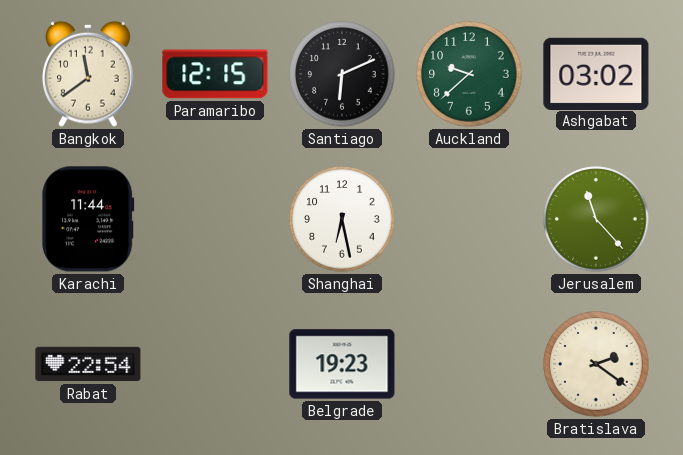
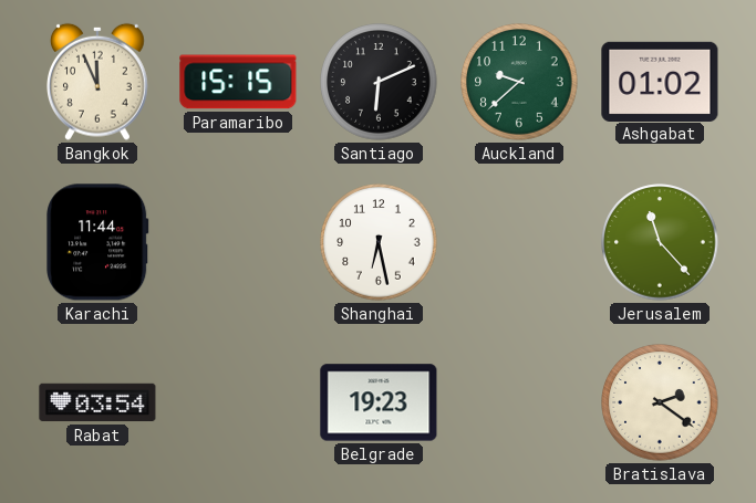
Bangkok: 11:39 -> 11:56
Paramaribo: 12:15 -> 15:15
Ashgabat: 03:02 -> 01:02
Rabat: 22:54 -> 03:54
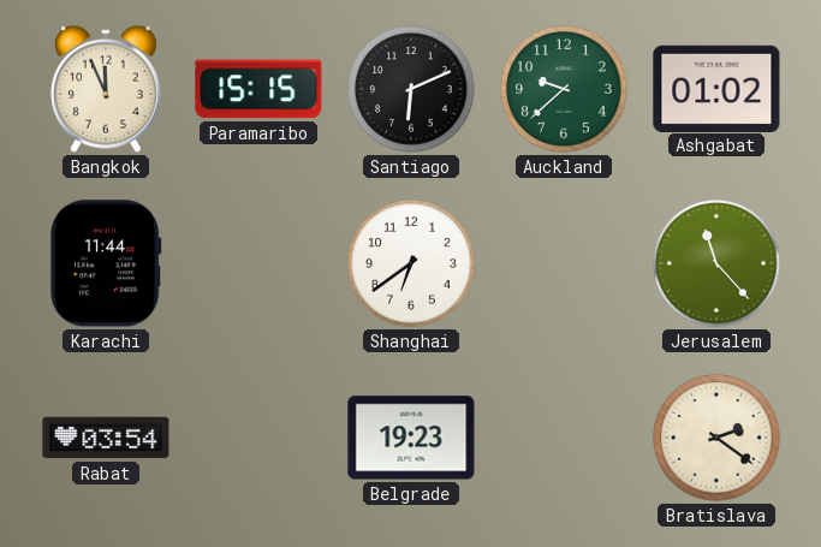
Shanghai: 6:28 -> 6:39
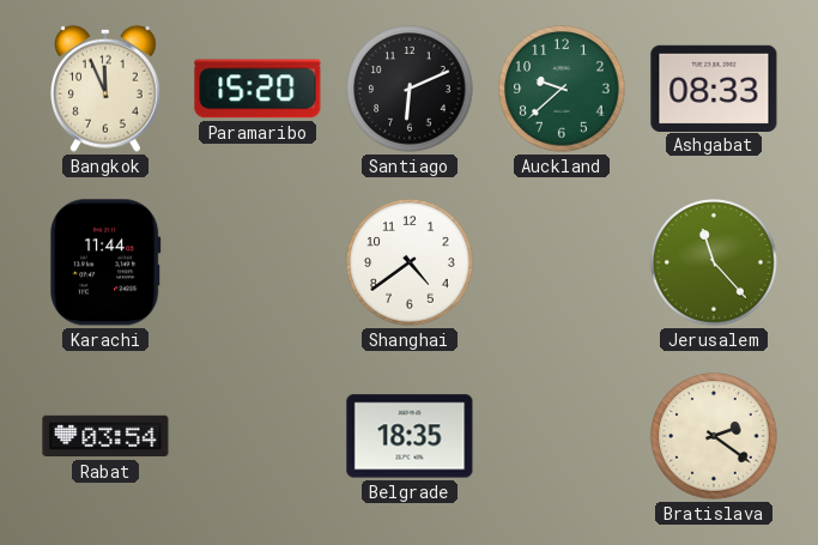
Paramaribo: 15:15 -> 15:20
Ashgabat: 01:02 -> 08:33
Shanghai: 6:39 -> 4:39
Belgrade: 19:23 -> 18:35
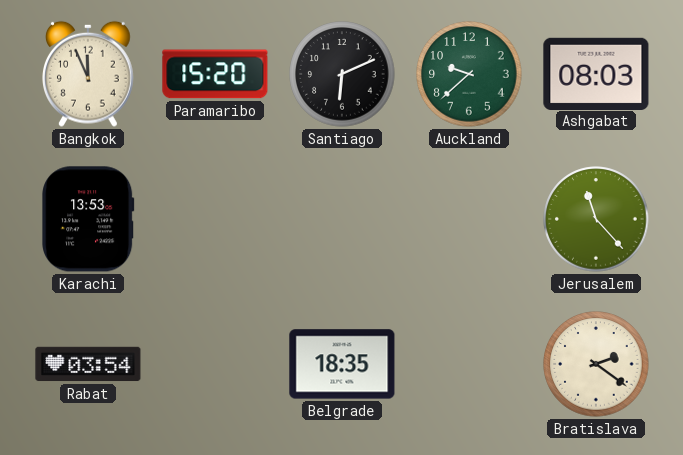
Ashgabat: 08:33 -> 08:03
Karachi: 11:44 -> 13:53
Shanghai: 4:39 -> none
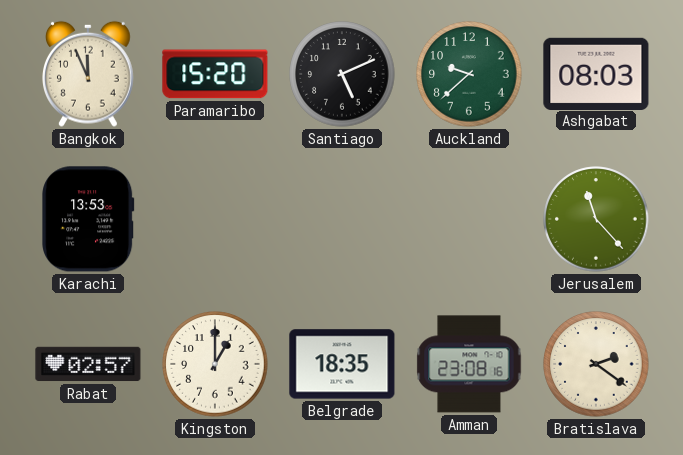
Santiago: 6:11 -> 5:11
Rabat: 03:54 -> 02:57
Kingston: none -> 1:00
Amman: none -> 23:08
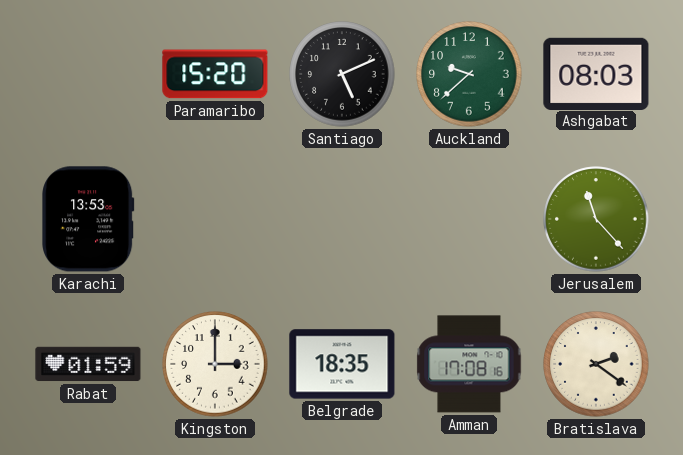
Bangkok: 11:56 -> none
Rabat: 02:57 -> 01:59
Kingston: 1:00 -> 3:00
Amman: 23:08 -> 17:08
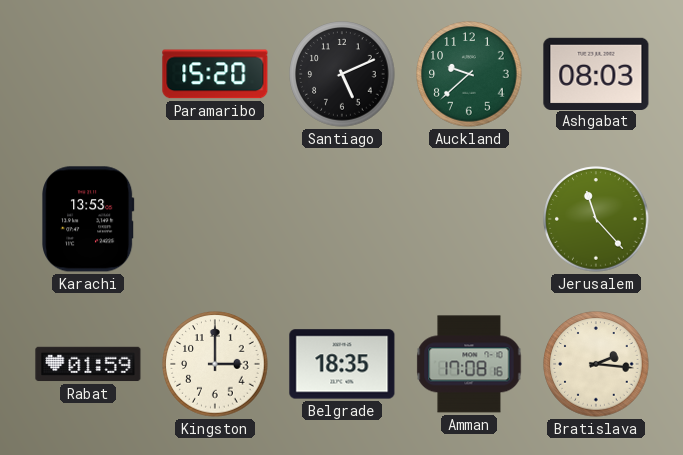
Bratislava: 2:21 -> 2:16
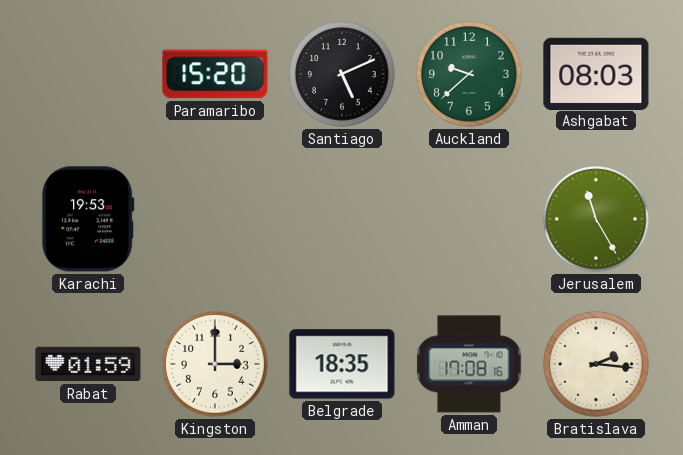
Karachi: 13:53 -> 19:53
Jerusalem: 11:23 -> 11:25
